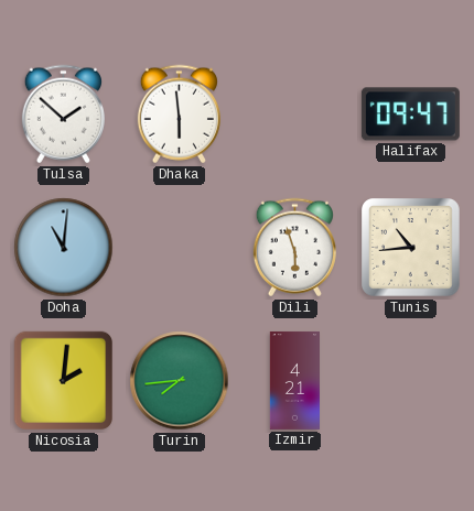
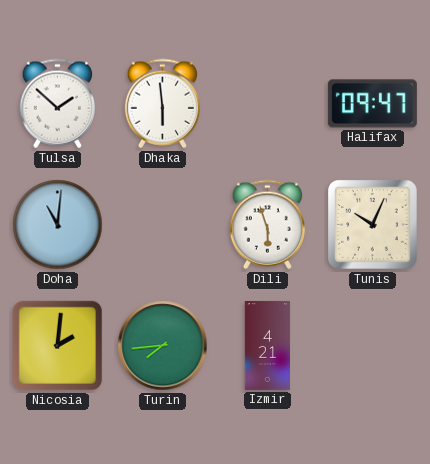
Tunis: 10:44 -> 10:04
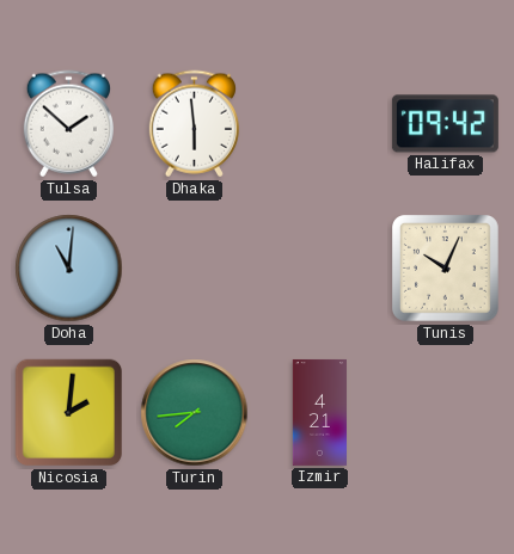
Halifax: 09:47 -> 09:42
Dili: 5:57 -> none
